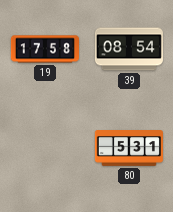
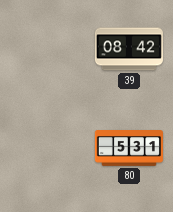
19: 17:58 -> none
39: 08:54 -> 08:42
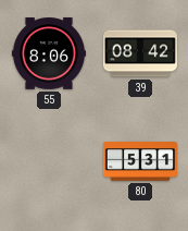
55: none -> 8:06
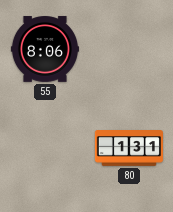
39: 08:42 -> none
80: 5:31 -> 1:31
